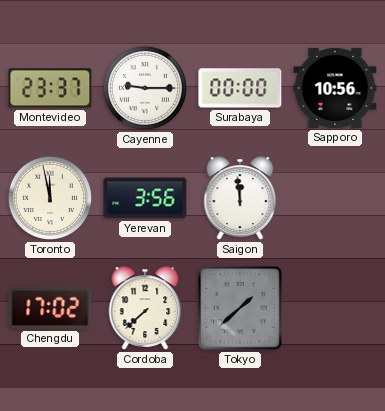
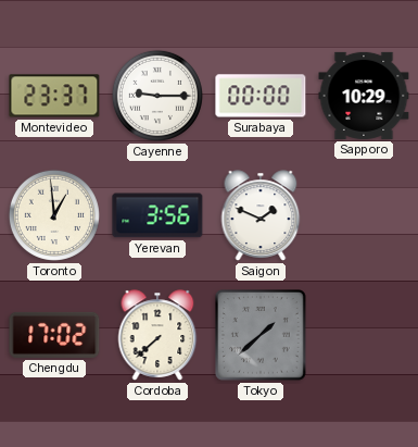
Sapporo: 10:56 -> 10:29
Toronto: 11:58 -> 12:59
Saigon: 11:59 -> 1:49
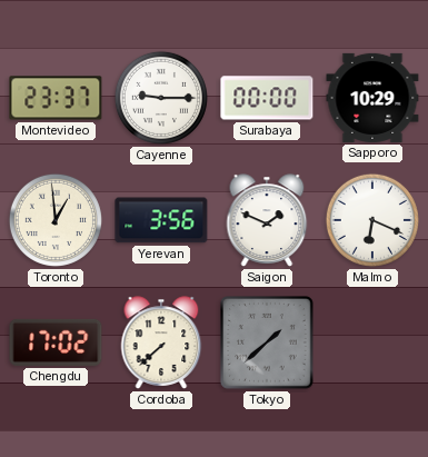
Malmo: none -> 6:19
